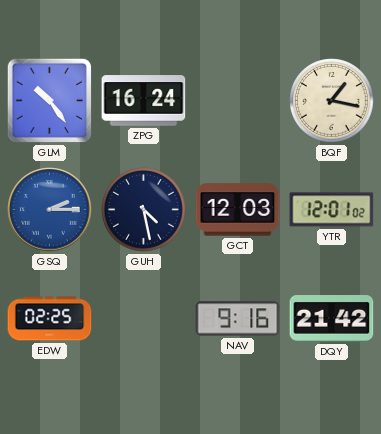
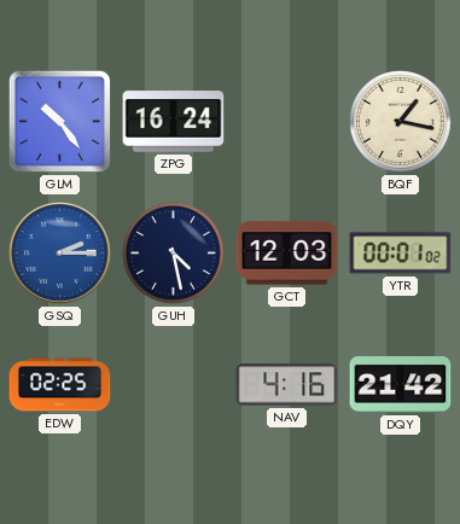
YTR: 12:01 -> 00:01
NAV: 9:16 -> 4:16
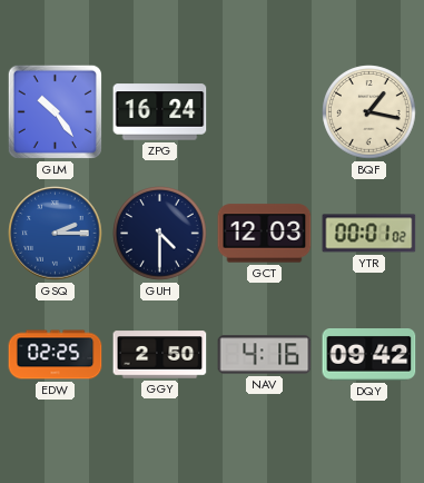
GUH: 4:28 -> 4:30
GGY: none -> 2:50
DQY: 21:42 -> 09:42
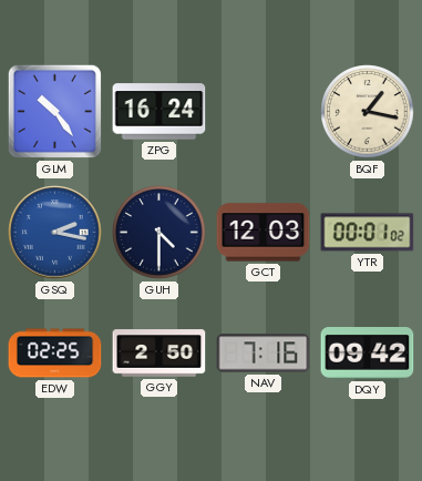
GSQ: 2:15 -> 2:17
NAV: 4:16 -> 7:16
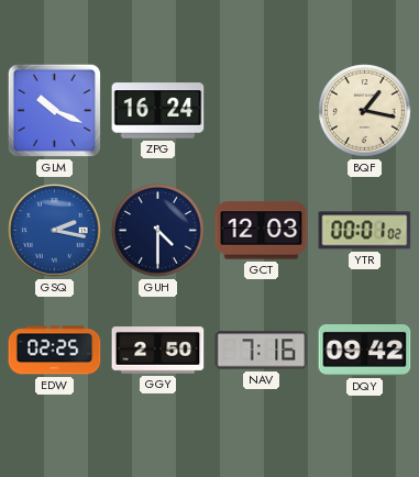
GLM: 10:24 -> 10:19
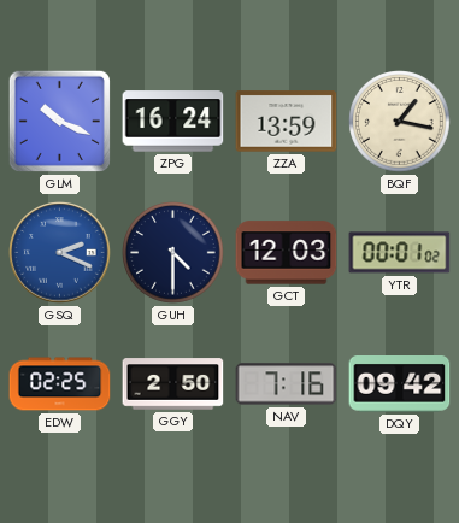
ZZA: none -> 13:59
GSQ: 2:17 -> 2:19
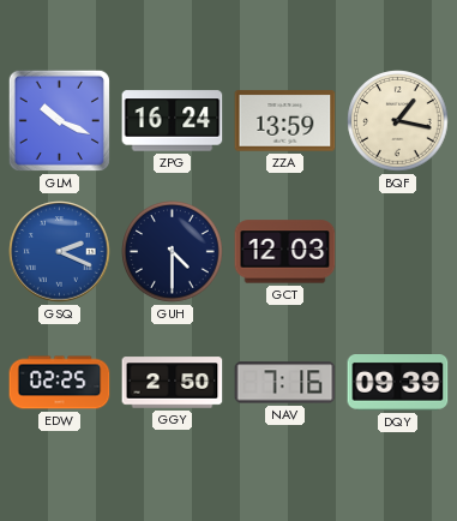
YTR: 00:01 -> none
DQY: 09:42 -> 09:39
